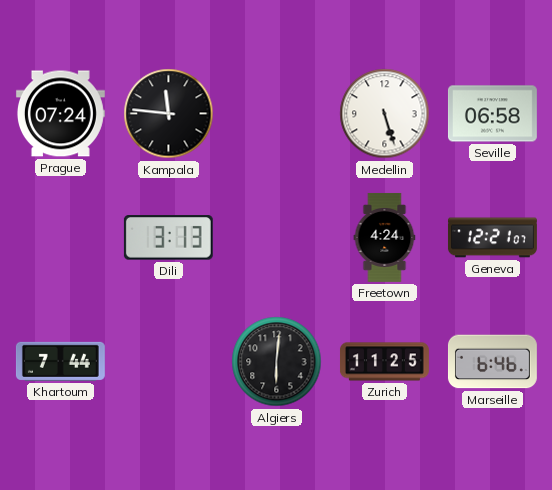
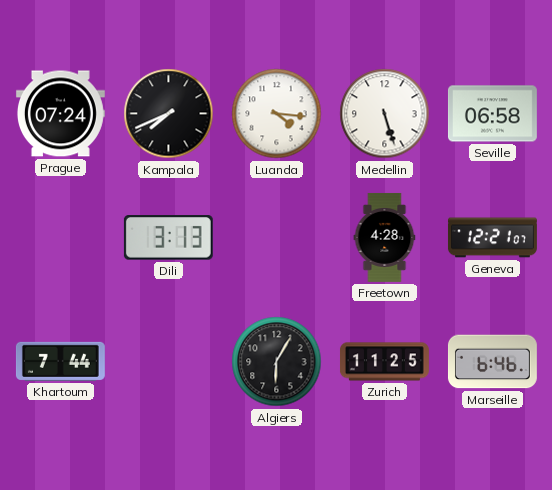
Kampala: 11:46 -> 7:41
Luanda: none -> 4:16
Freetown: 4:24 -> 4:28
Algiers: 6:01 -> 6:05
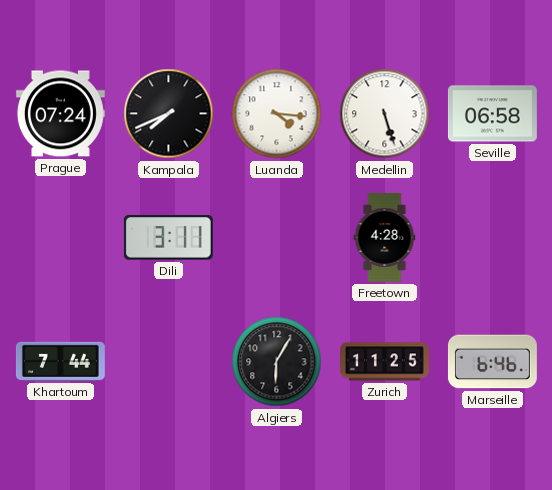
Dili: 3:13 -> 3:11
Geneva: 12:21 -> none
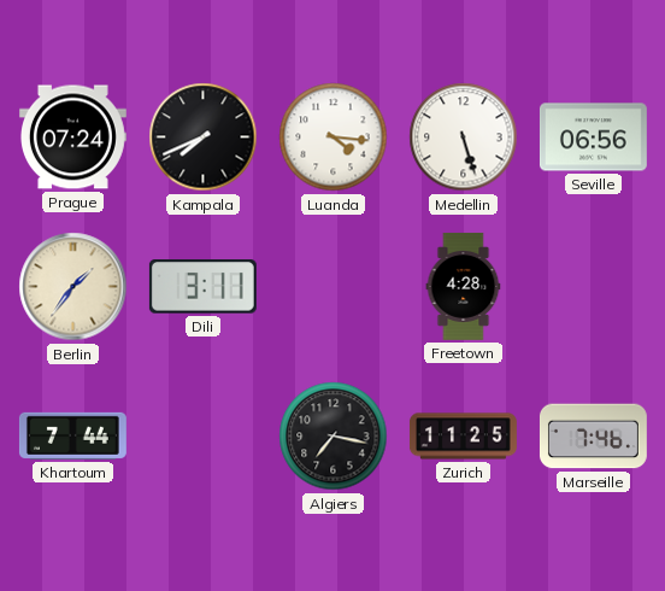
Seville: 06:58 -> 06:56
Berlin: none -> 1:36
Algiers: 6:05 -> 7:17
Marseille: 6:46 -> 7:46
